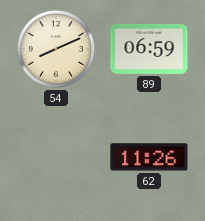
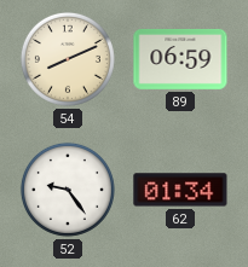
52: none -> 9:24
62: 11:26 -> 01:34
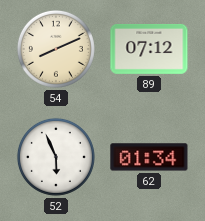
89: 06:59 -> 07:12
52: 9:24 -> 5:56
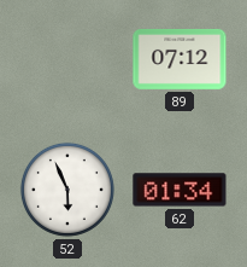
54: 8:11 -> none
